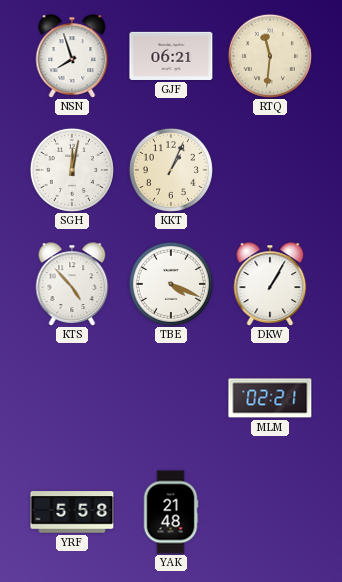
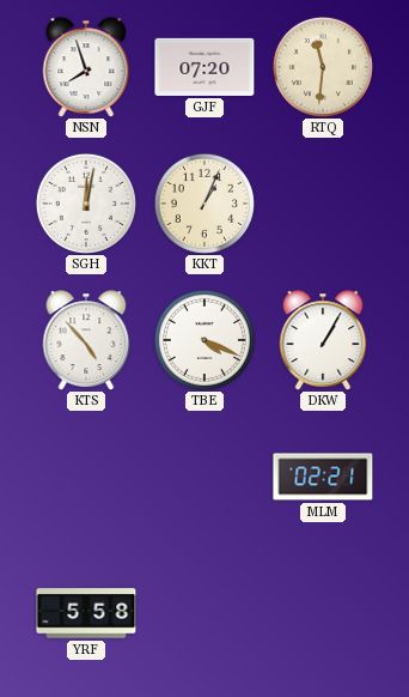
GJF: 06:21 -> 07:20
YAK: 21:48 -> none
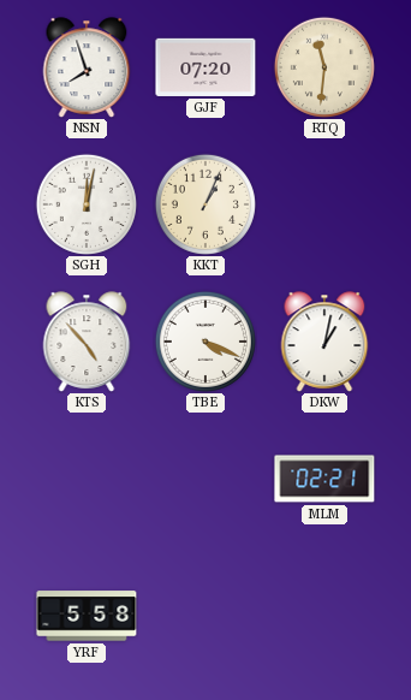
DKW: 1:05 -> 1:02
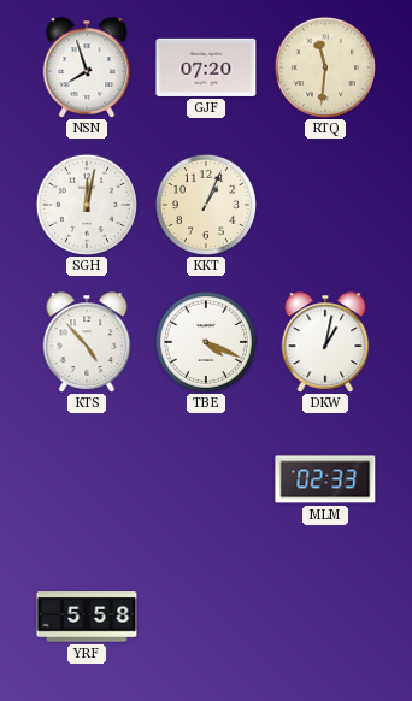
MLM: 02:21 -> 02:33
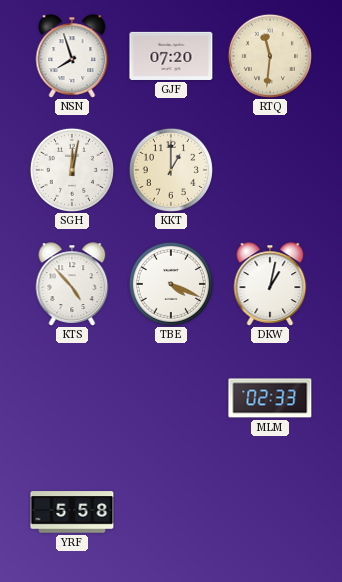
KKT: 1:04 -> 1:00
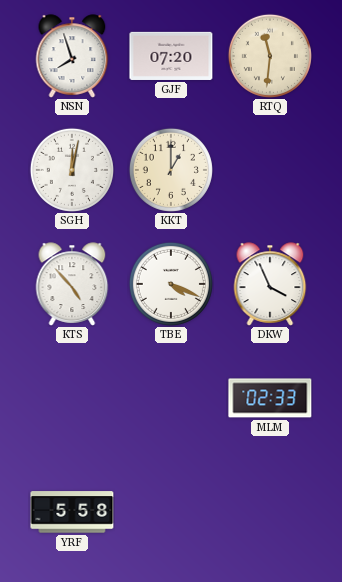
DKW: 1:02 -> 3:56
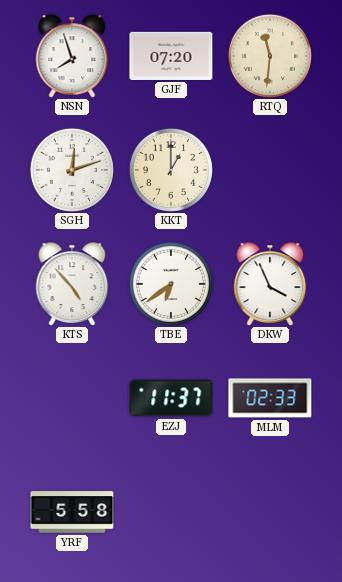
SGH: 12:02 -> 12:12
TBE: 4:19 -> 6:39
EZJ: none -> 11:37
